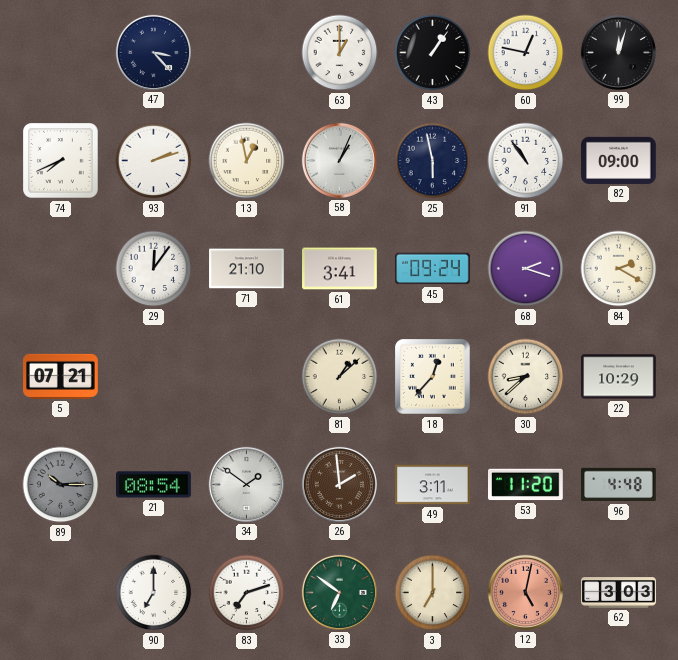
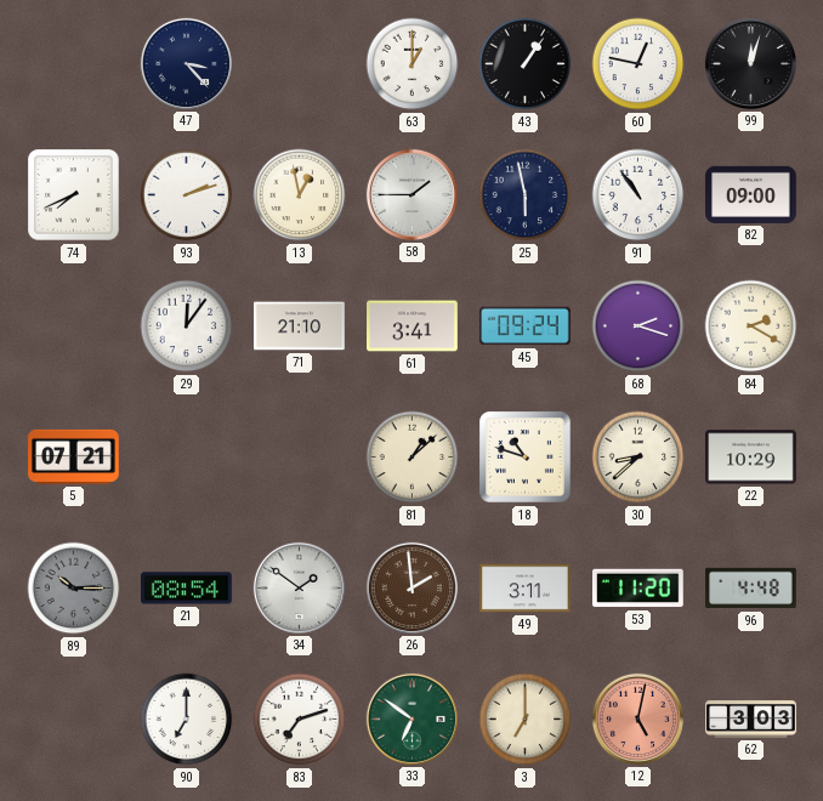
58: 1:04 -> 1:45
18: 12:37 -> 10:48
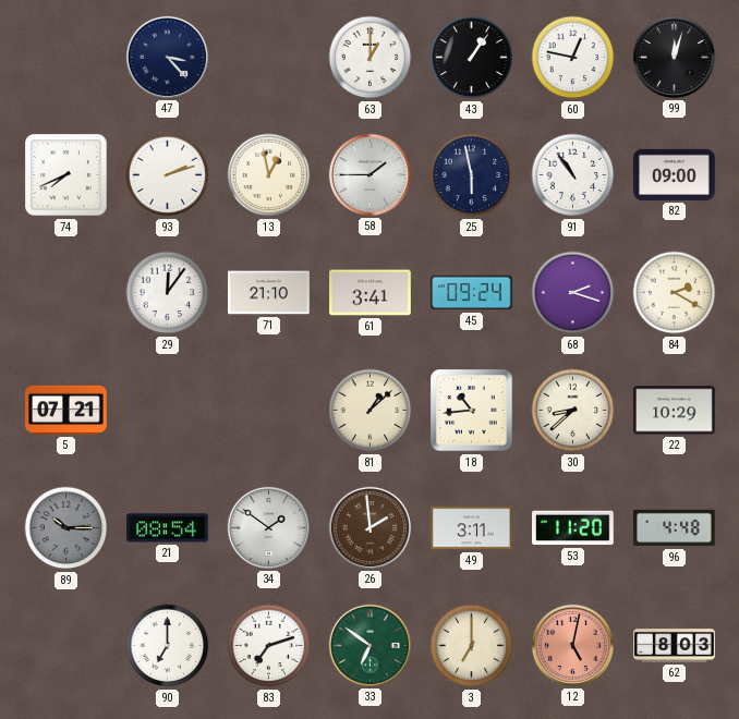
18: 10:48 -> 10:44
62: 3:03 -> 8:03
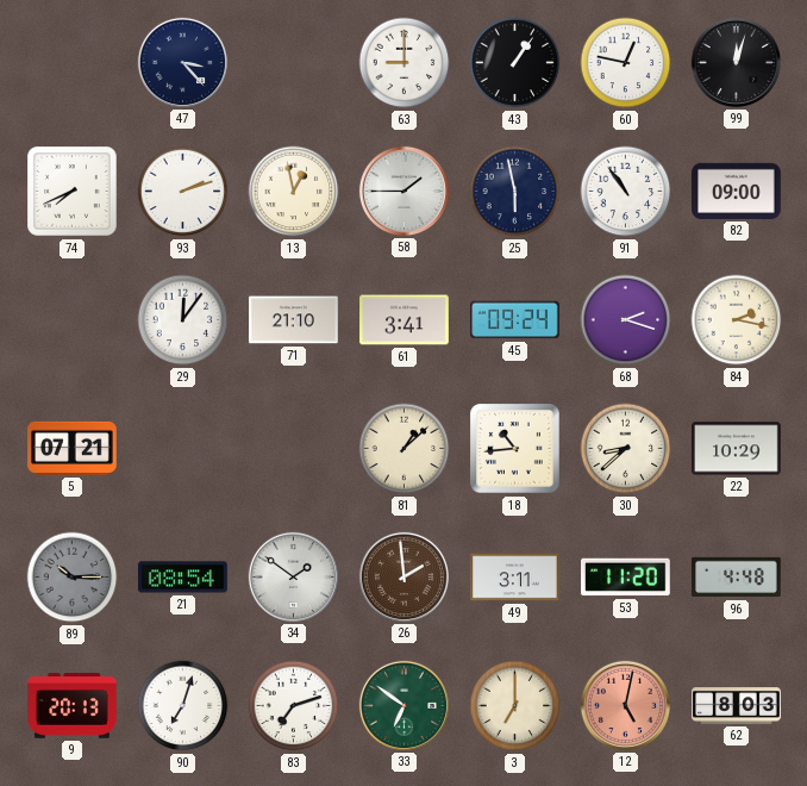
63: 1:00 -> 9:00
84: 2:20 -> 2:17
9: none -> 20:13
90: 7:00 -> 7:03
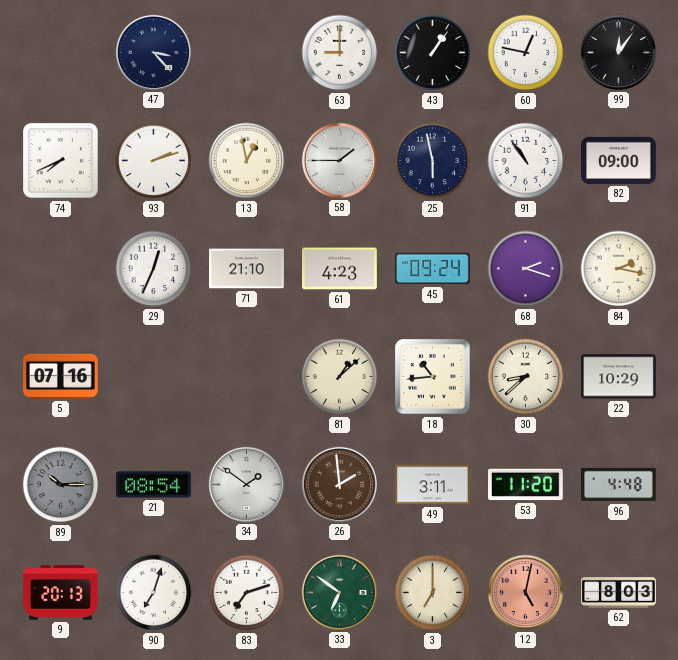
99: 12:03 -> 12:06
29: 12:06 -> 12:34
61: 3:41 -> 4:23
5: 07:21 -> 07:16
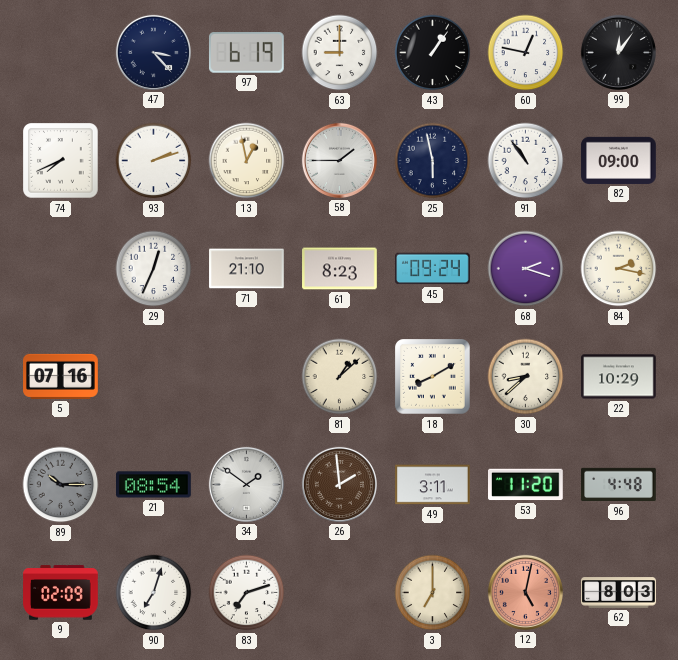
97: none -> 6:19
61: 4:23 -> 8:23
18: 10:44 -> 8:10
9: 20:13 -> 02:09
33: 6:51 -> none
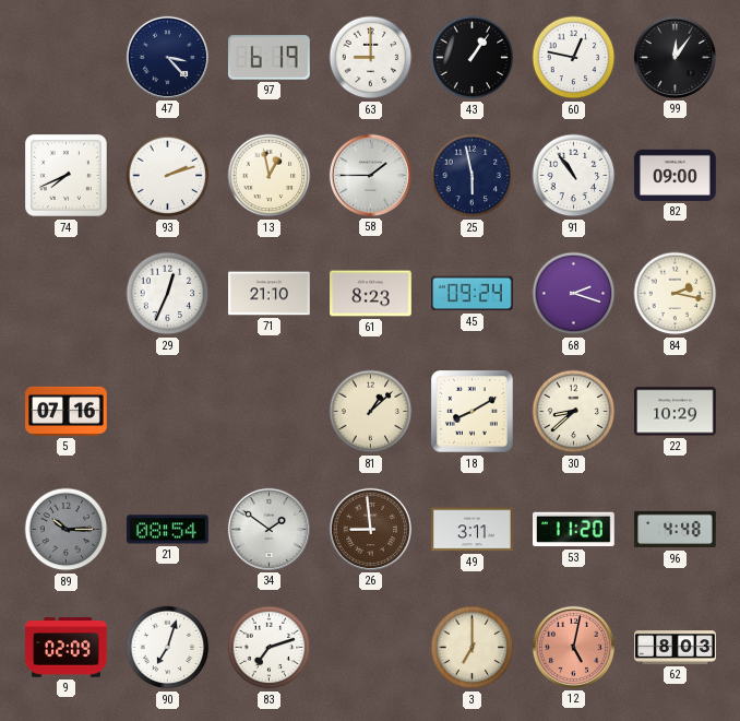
26: 1:59 -> 8:59
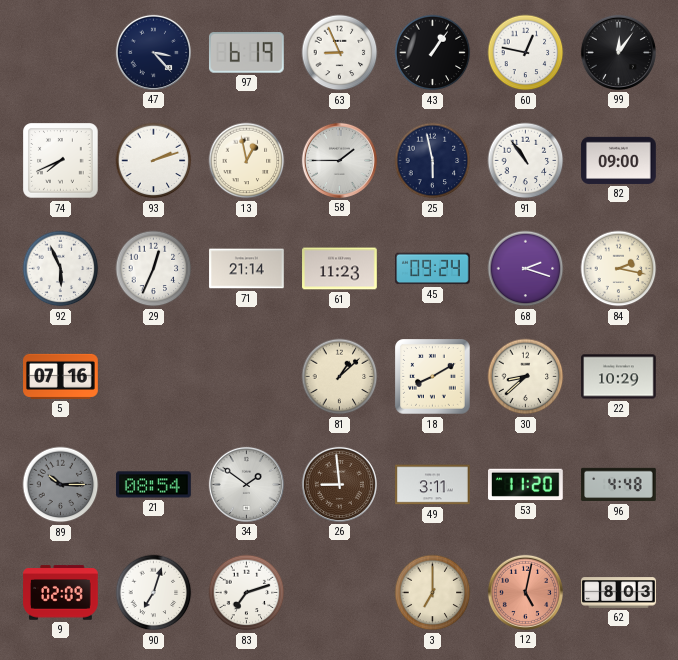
63: 9:00 -> 8:56
92: none -> 5:56
71: 21:10 -> 21:14
61: 8:23 -> 11:23
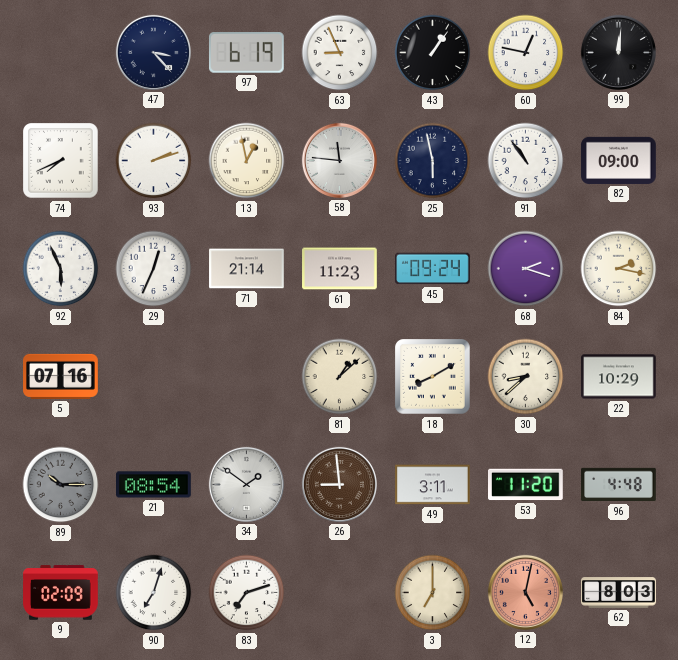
99: 12:06 -> 12:01
58: 1:45 -> 11:46
